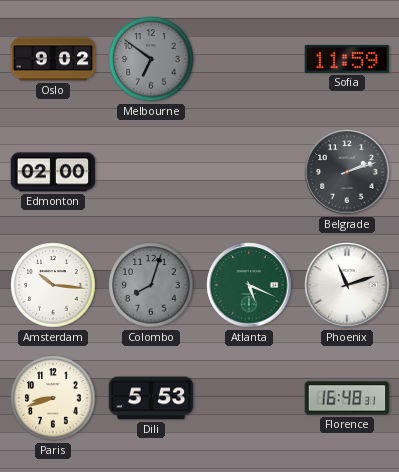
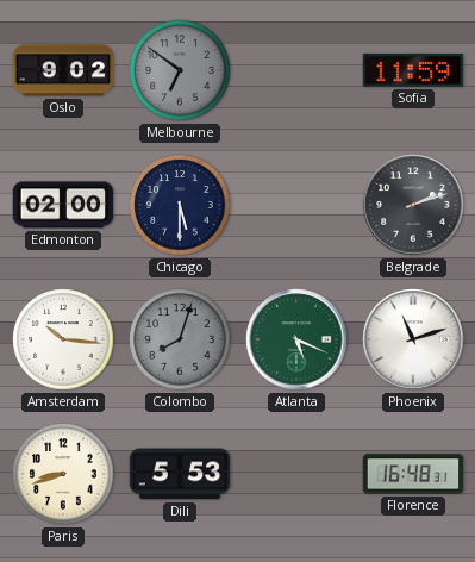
Chicago: none -> 5:30
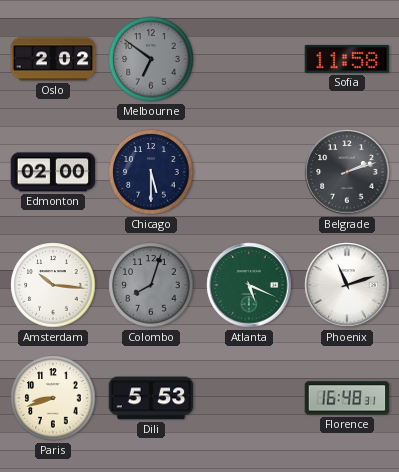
Oslo: 9:02 -> 2:02
Sofia: 11:59 -> 11:58
